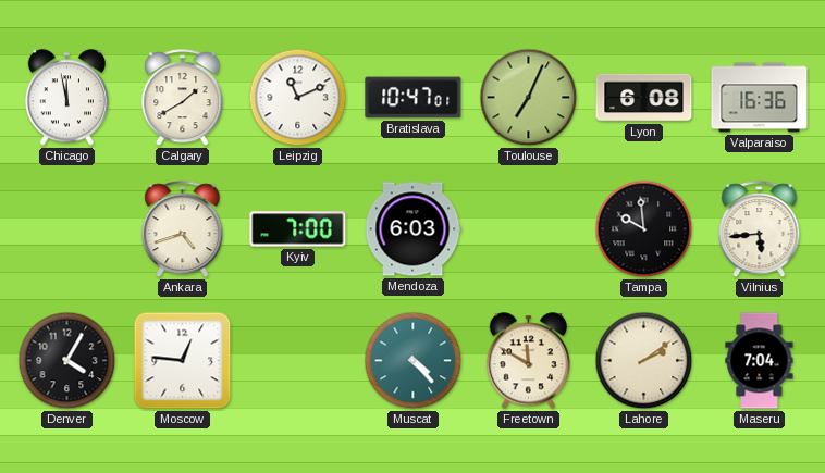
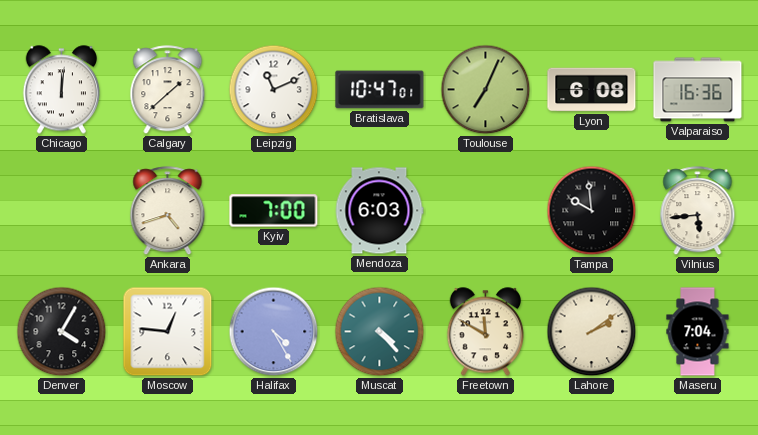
Chicago: 11:58 -> 12:01
Calgary: 1:40 -> 1:38
Halifax: none -> 4:25
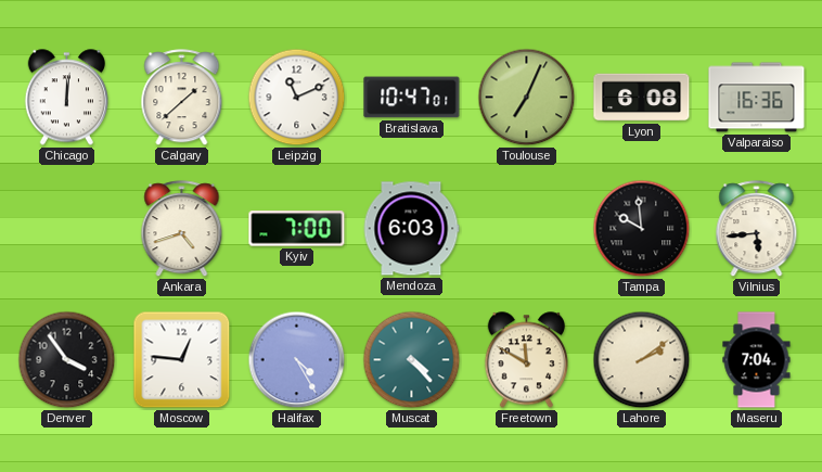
Denver: 4:05 -> 3:54
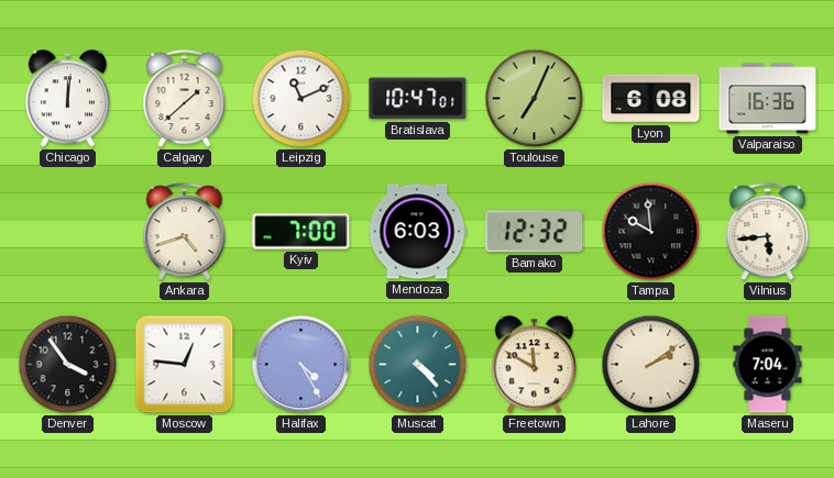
Bamako: none -> 12:32
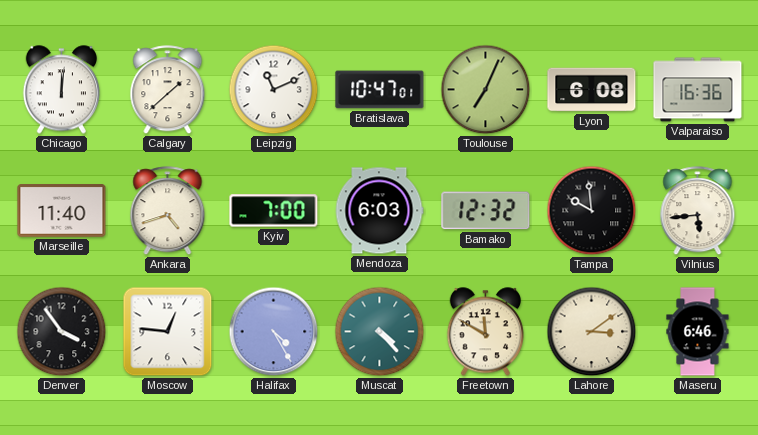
Marseille: none -> 11:40
Lahore: 2:09 -> 3:09
Maseru: 7:04 -> 6:46
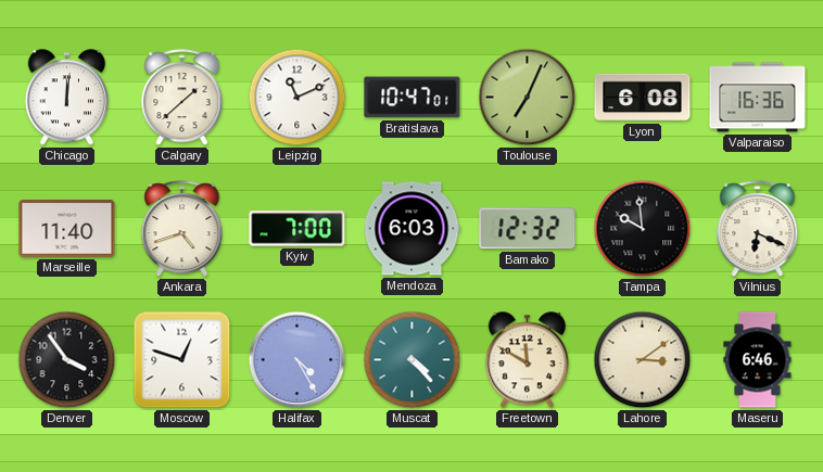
Vilnius: 5:44 -> 6:19
Moscow: 12:46 -> 12:48
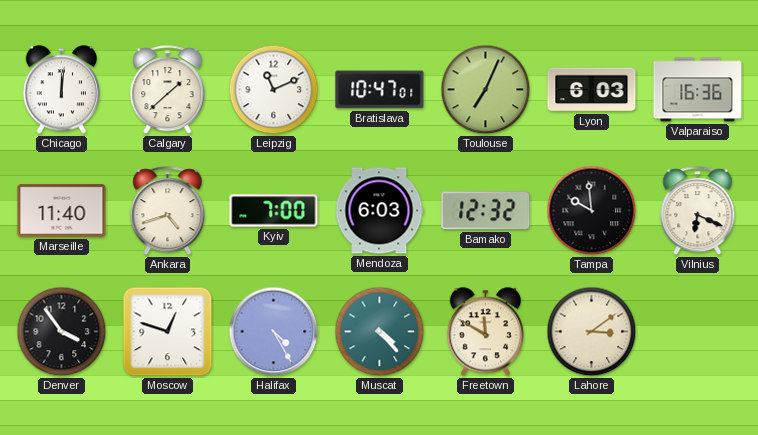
Lyon: 6:08 -> 6:03
Maseru: 6:46 -> none
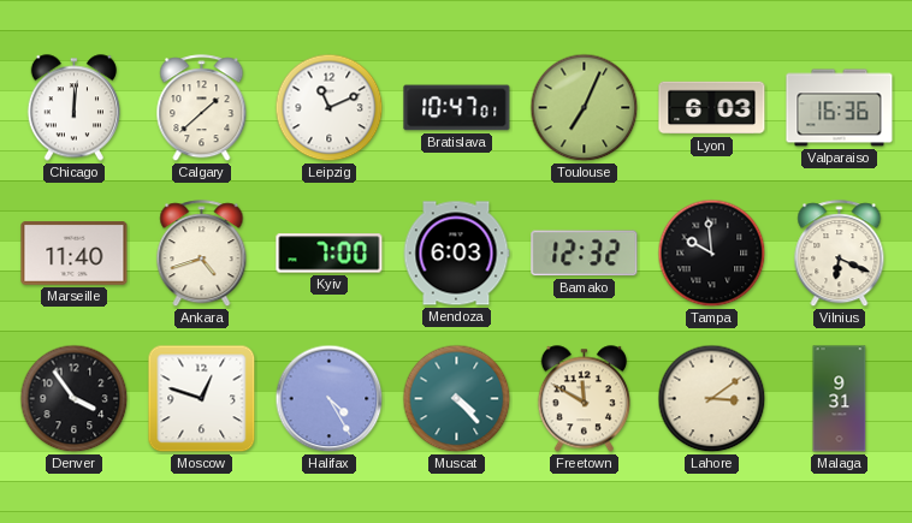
Malaga: none -> 9:31
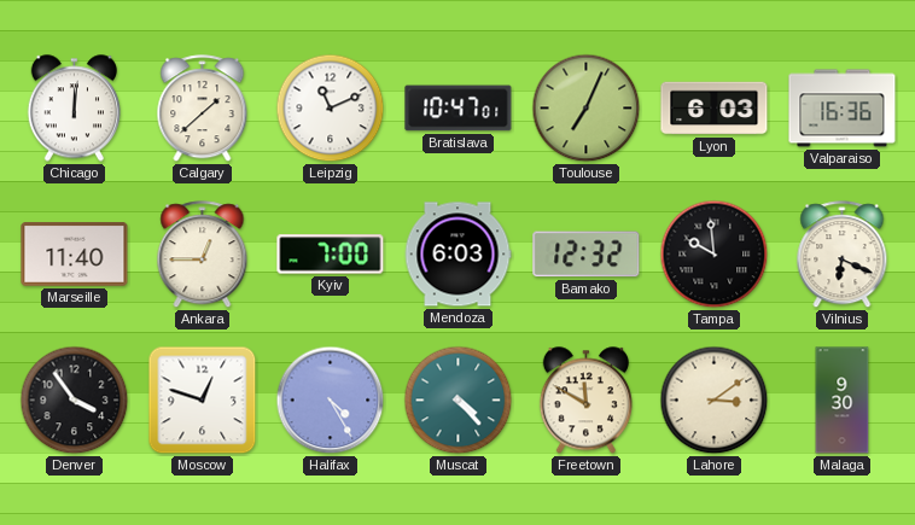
Ankara: 4:42 -> 12:45
Malaga: 9:31 -> 9:30
